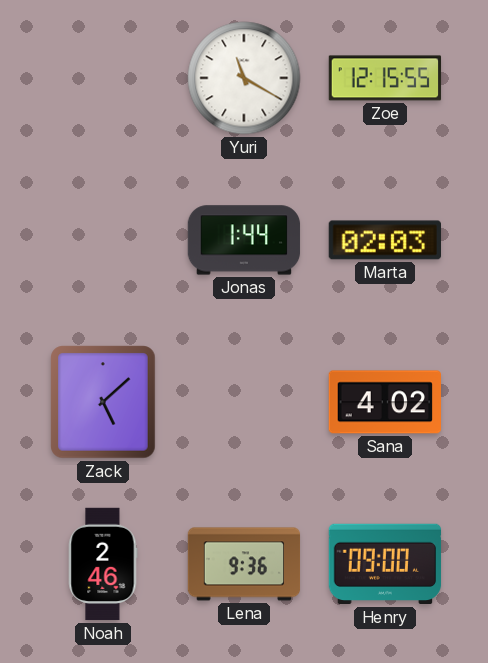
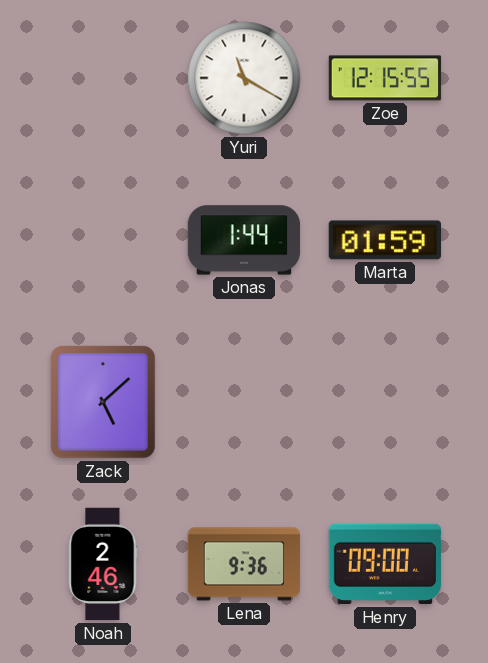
Marta: 02:03 -> 01:59
Sana: 4:02 -> none
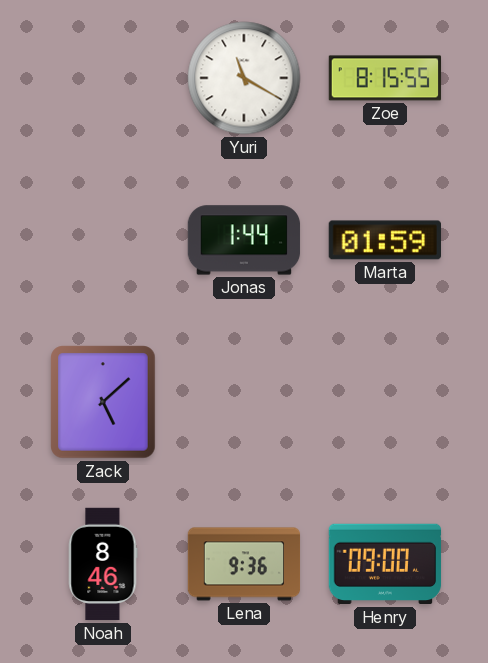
Zoe: 12:15 -> 8:15
Noah: 2:46 -> 8:46
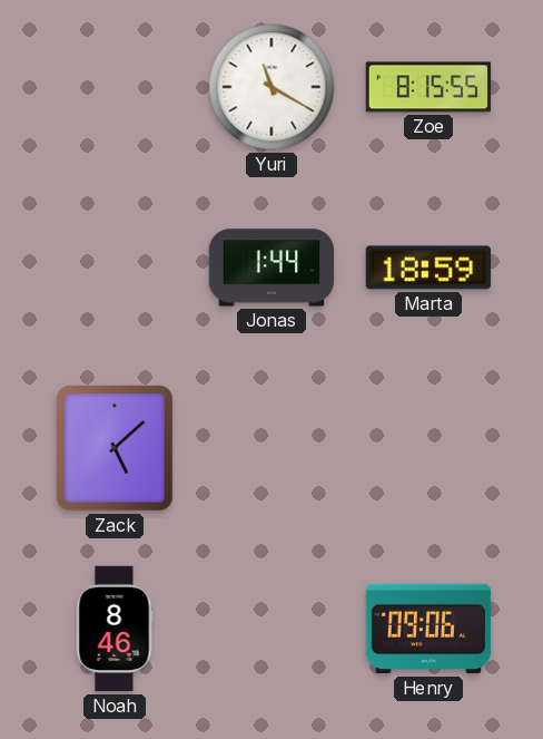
Marta: 01:59 -> 18:59
Lena: 9:36 -> none
Henry: 09:00 -> 09:06
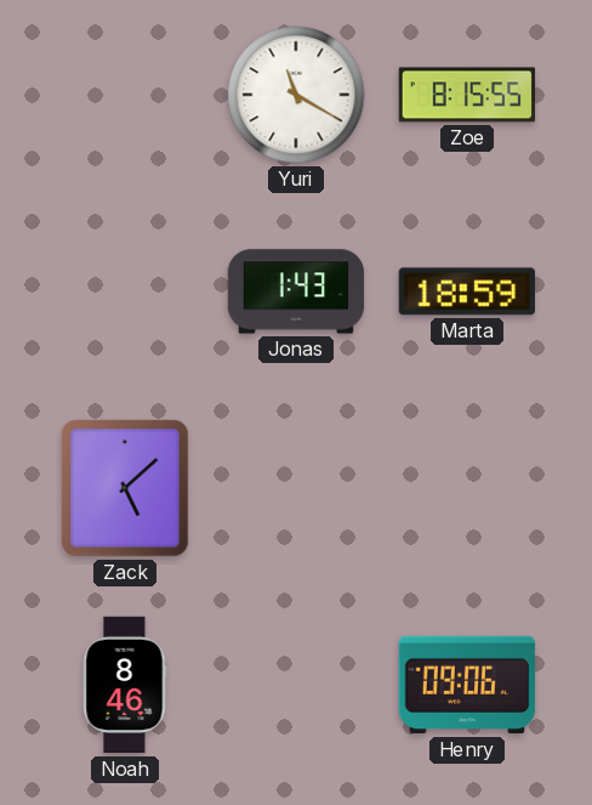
Jonas: 1:44 -> 1:43
